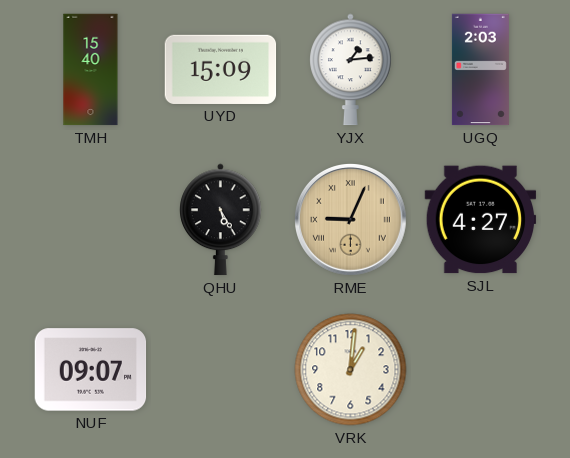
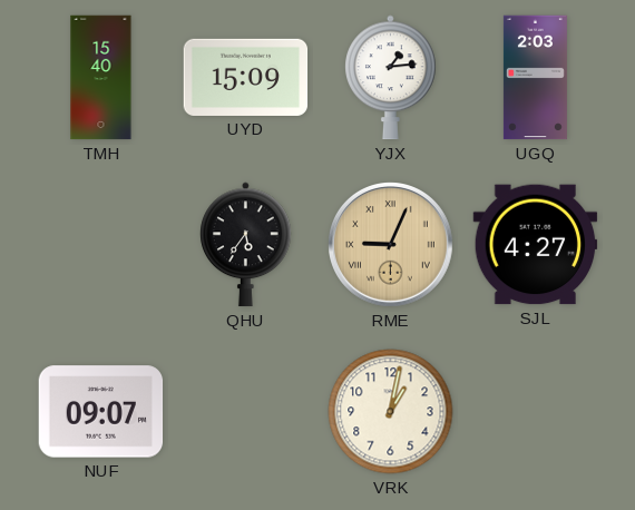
QHU: 5:25 -> 5:36
VRK: 1:01 -> 1:02
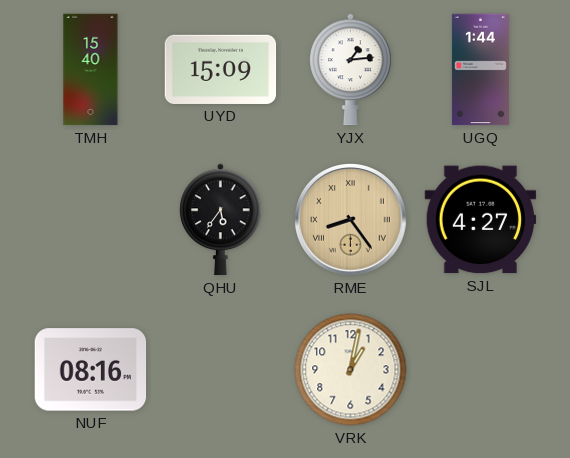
UGQ: 2:03 -> 1:44
RME: 9:04 -> 8:24
NUF: 09:07 -> 08:16
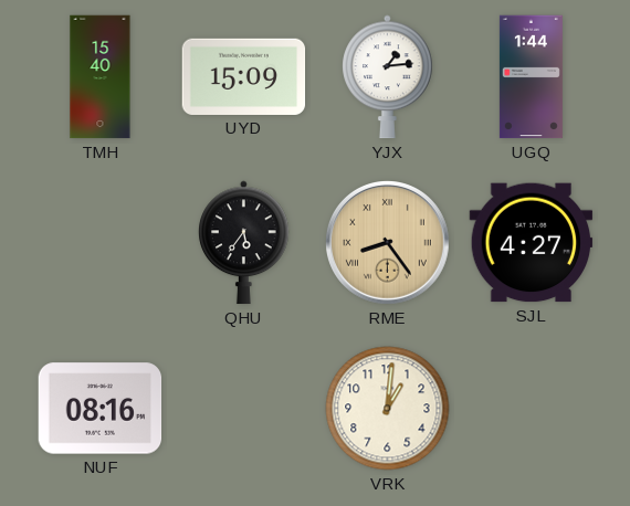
VRK: 1:02 -> 1:01
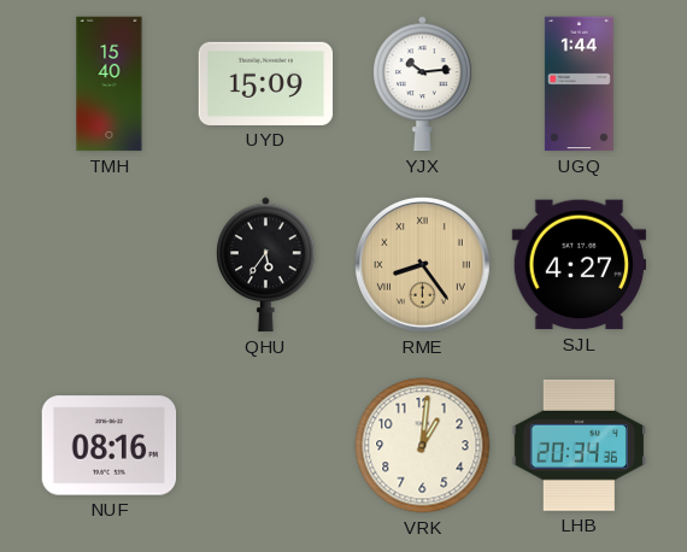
YJX: 1:14 -> 10:14
LHB: none -> 20:34
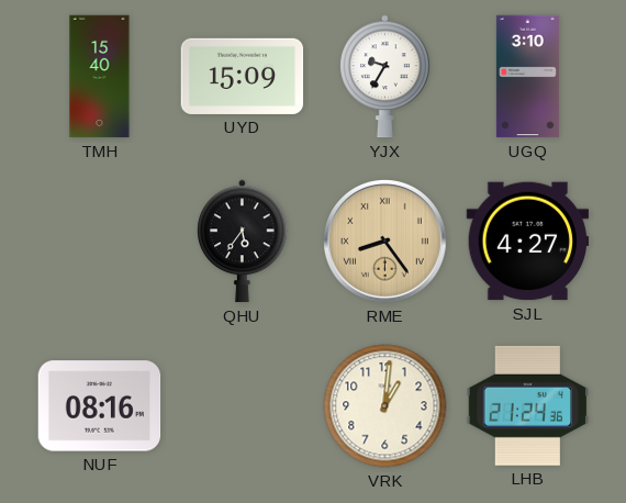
YJX: 10:14 -> 9:35
UGQ: 1:44 -> 3:10
LHB: 20:34 -> 21:24
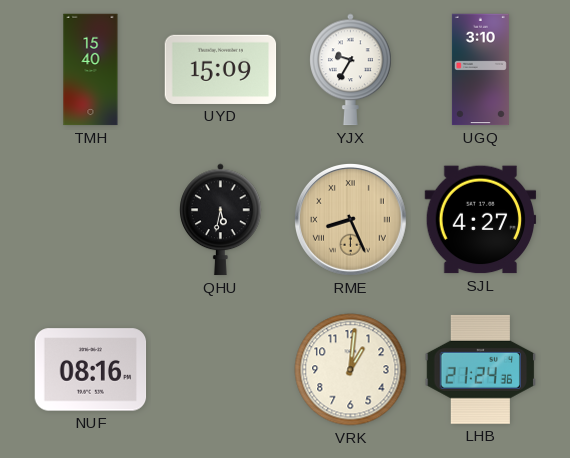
QHU: 5:36 -> 5:32
RME: 8:24 -> 8:26
